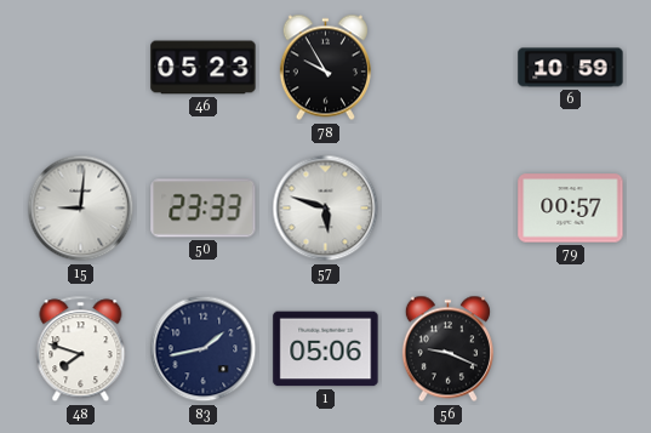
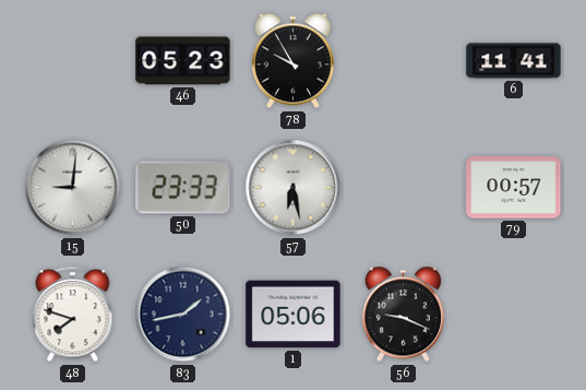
6: 10:59 -> 11:41
57: 5:48 -> 6:28
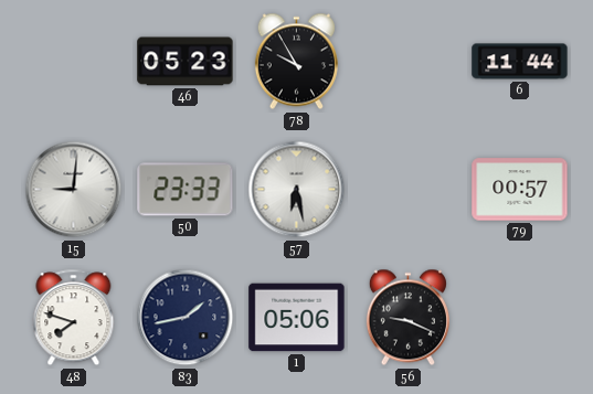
6: 11:41 -> 11:44
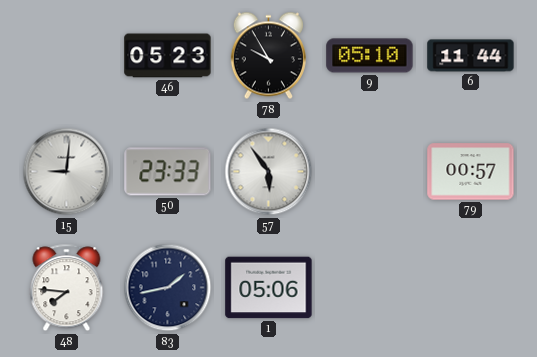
9: none -> 05:10
57: 6:28 -> 5:54
48: 7:48 -> 7:46
56: 9:19 -> none
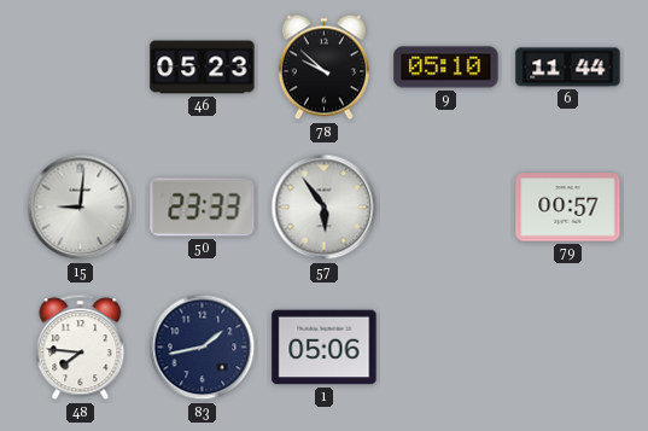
78: 9:55 -> 9:52
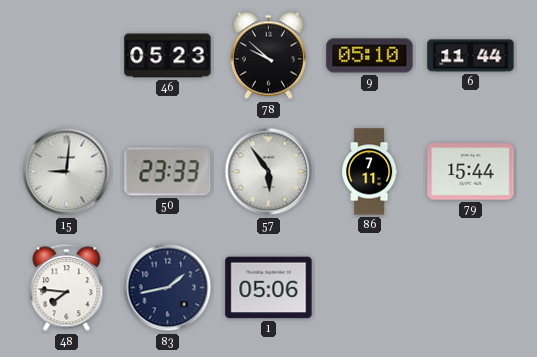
86: none -> 7:11
79: 00:57 -> 15:44
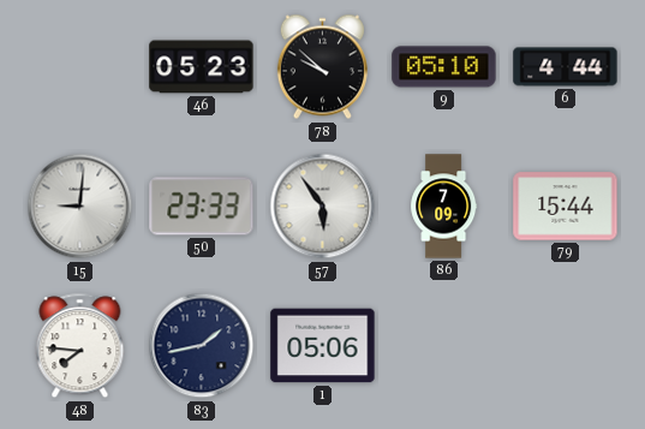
6: 11:44 -> 4:44
86: 7:11 -> 7:09
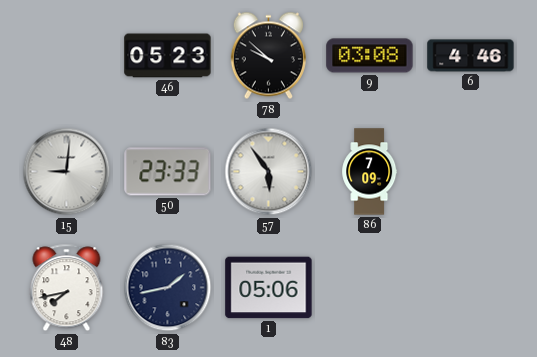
9: 05:10 -> 03:08
6: 4:44 -> 4:46
79: 15:44 -> none
48: 7:46 -> 7:43
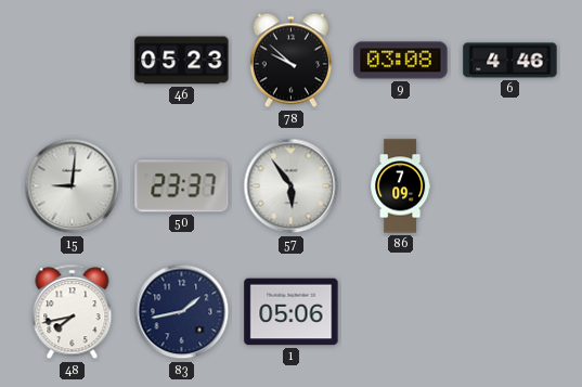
50: 23:33 -> 23:37
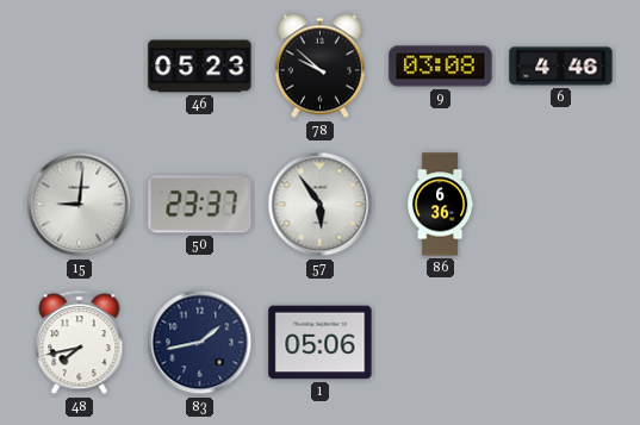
86: 7:09 -> 6:36
